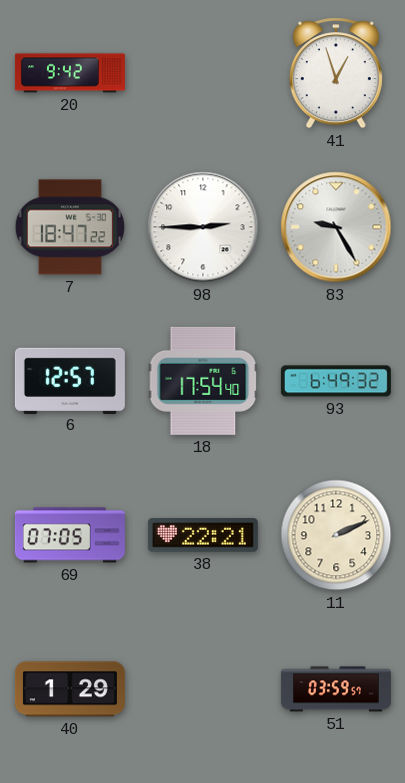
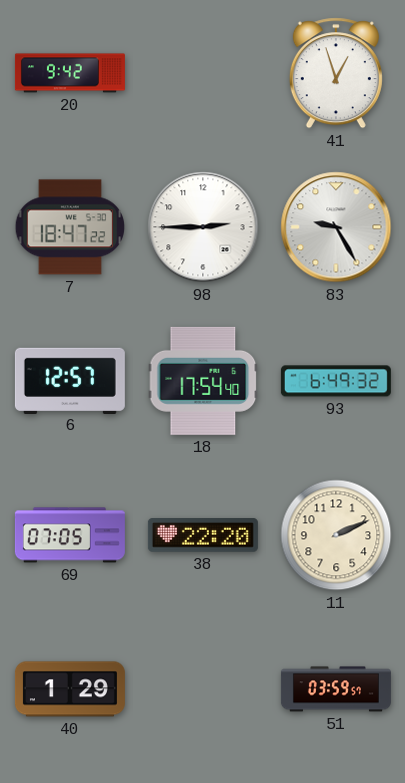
38: 22:21 -> 22:20
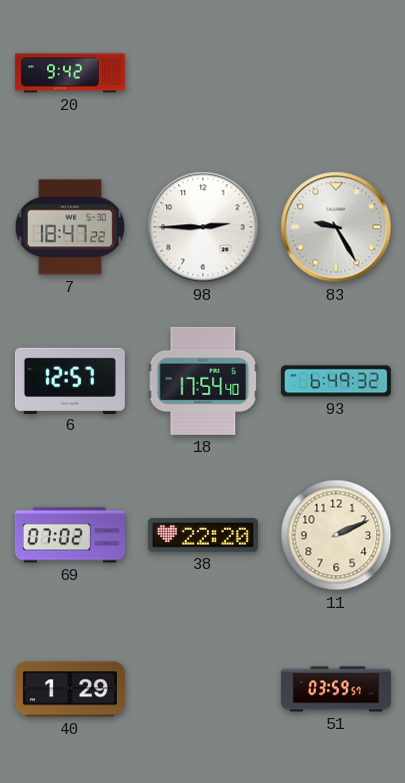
41: 12:57 -> none
69: 07:05 -> 07:02
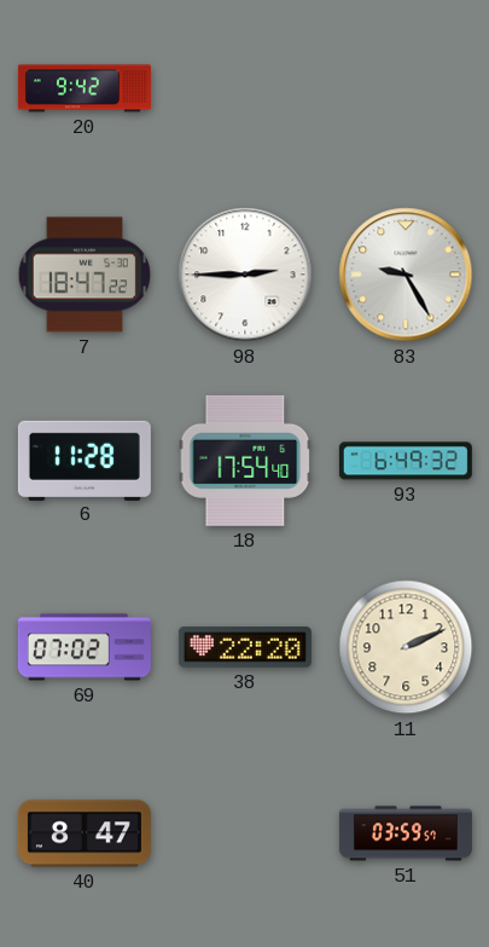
6: 12:57 -> 11:28
40: 1:29 -> 8:47
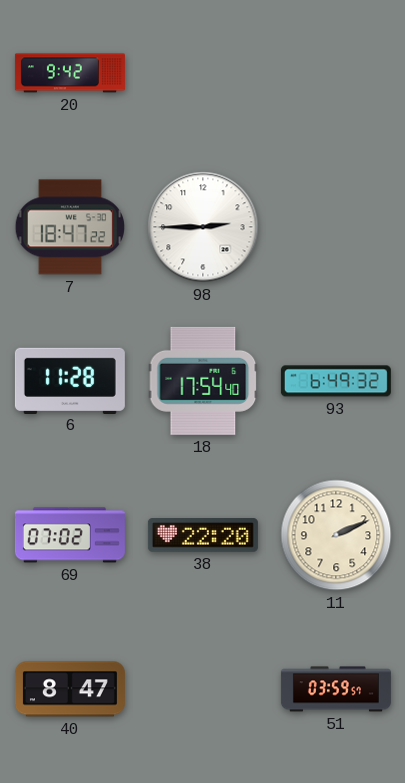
83: 9:25 -> none
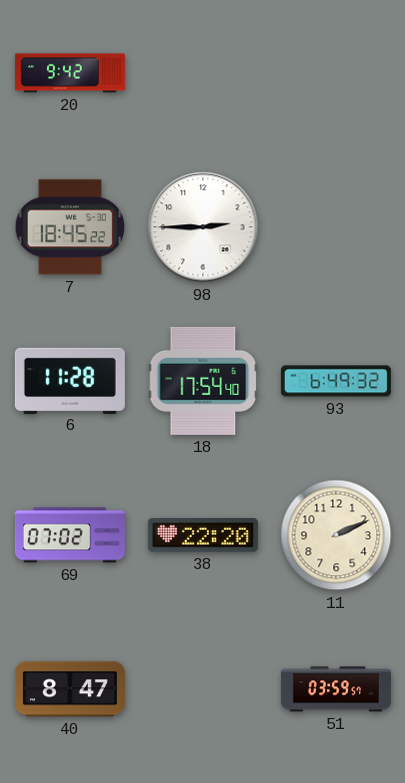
7: 18:47 -> 18:45
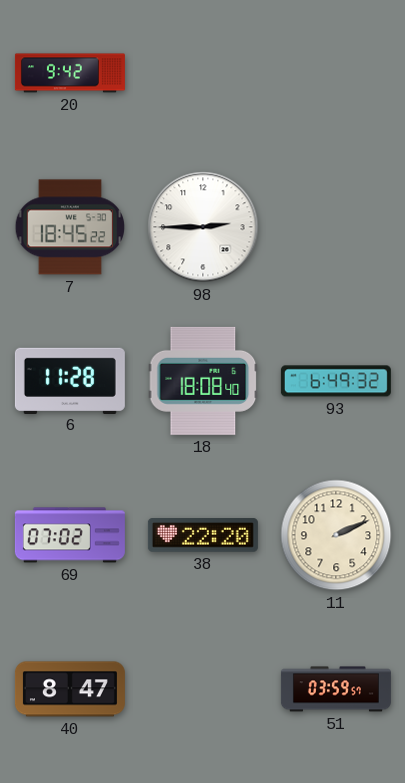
18: 17:54 -> 18:08
